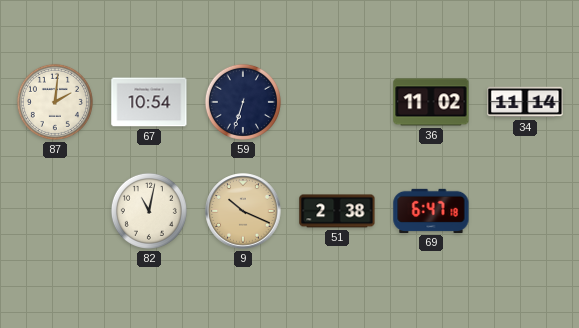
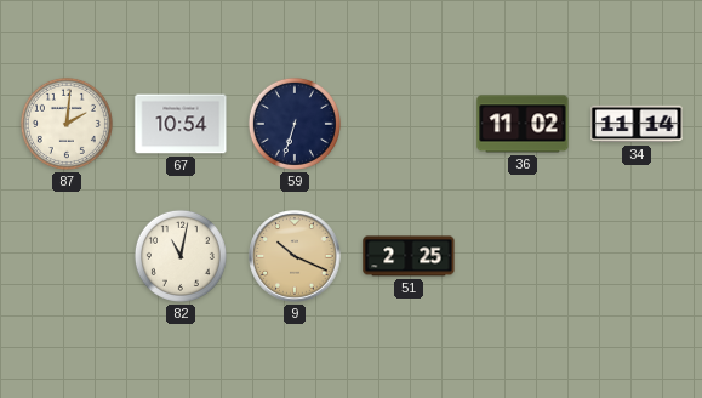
51: 2:38 -> 2:25
69: 6:47 -> none
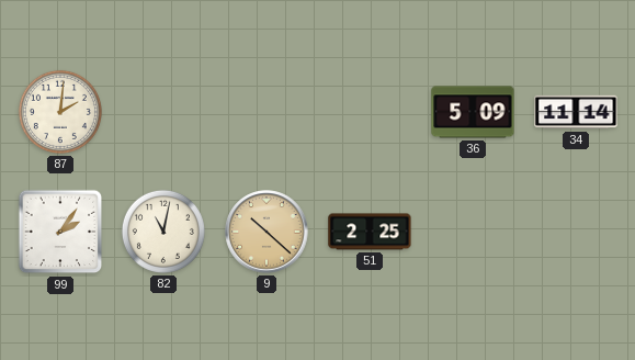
67: 10:54 -> none
59: 6:33 -> none
36: 11:02 -> 5:09
99: none -> 2:06
9: 10:19 -> 10:22
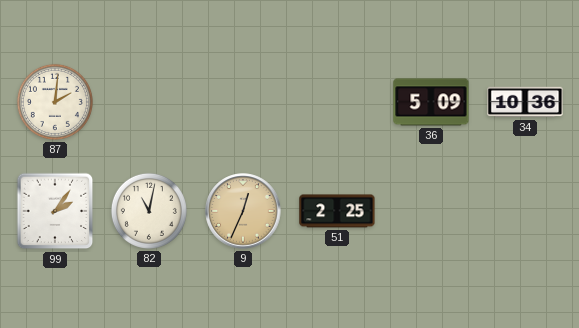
34: 11:14 -> 10:36
9: 10:22 -> 12:34
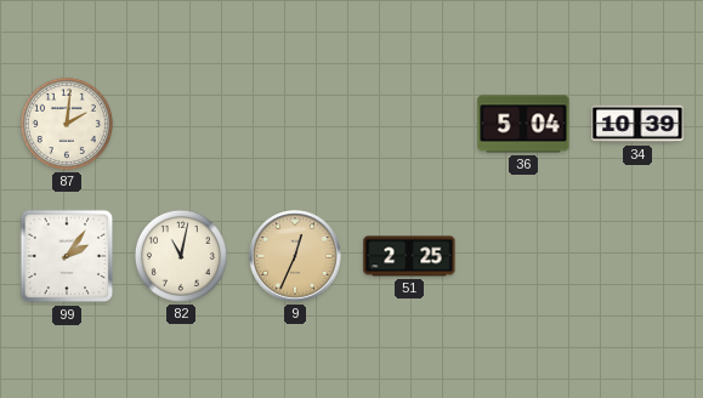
36: 5:09 -> 5:04
34: 10:36 -> 10:39
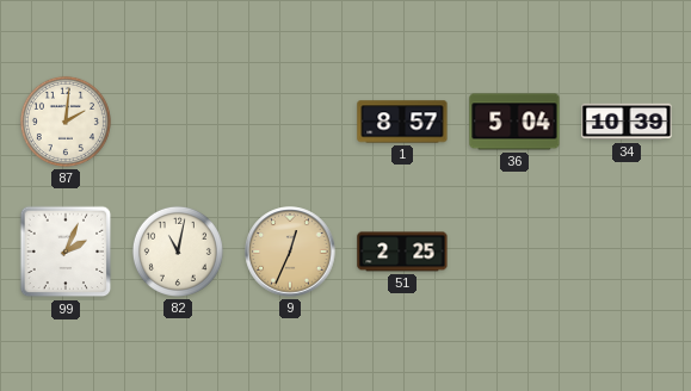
1: none -> 8:57
99: 2:06 -> 2:04
